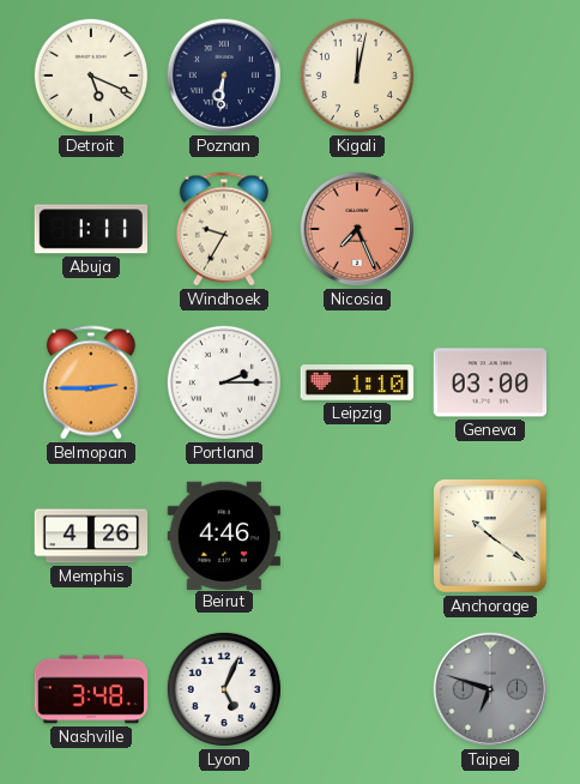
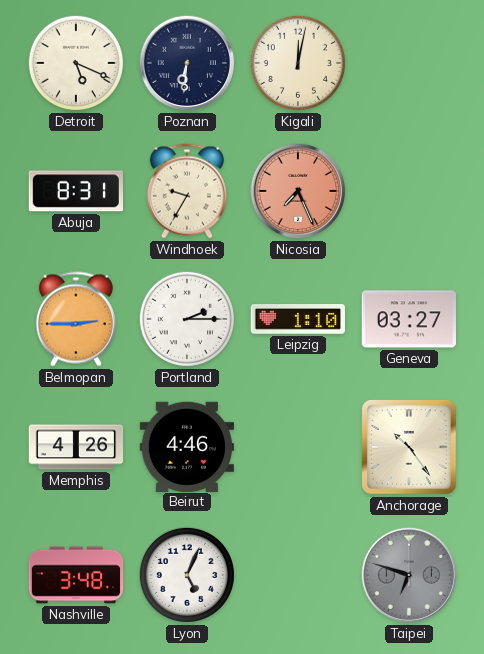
Abuja: 1:11 -> 8:31
Geneva: 03:00 -> 03:27
Anchorage: 10:21 -> 10:24
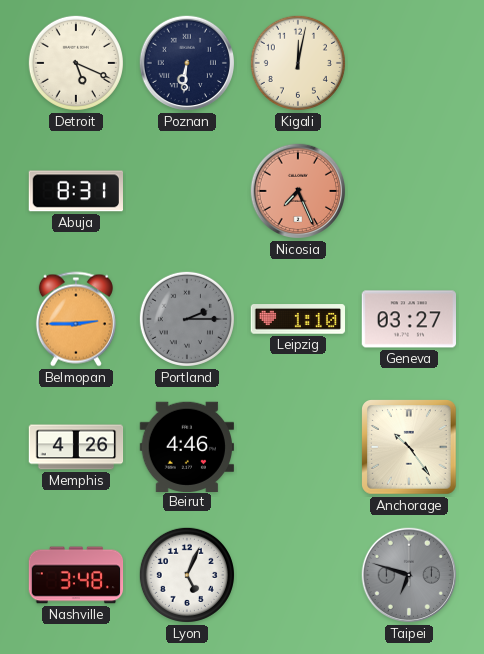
Windhoek: 9:35 -> none
Portland dial: white -> grey
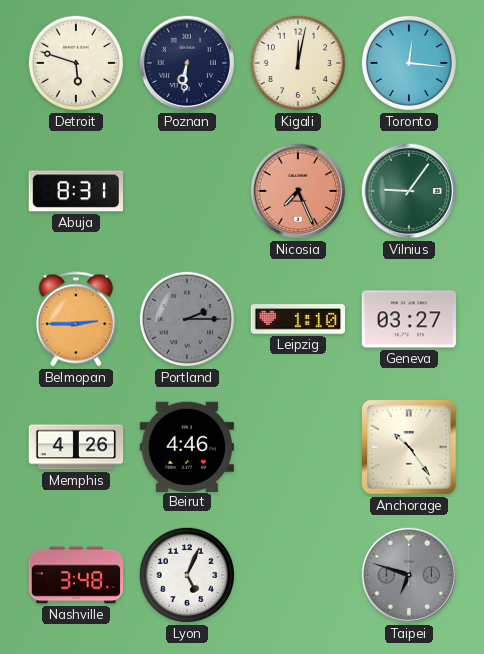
Detroit: 5:19 -> 5:48
Toronto: none -> 12:16
Vilnius: none -> 9:06
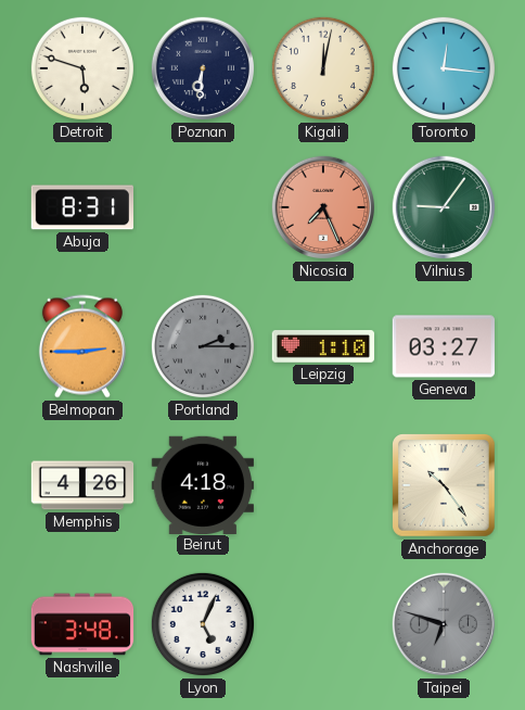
Beirut: 4:46 -> 4:18
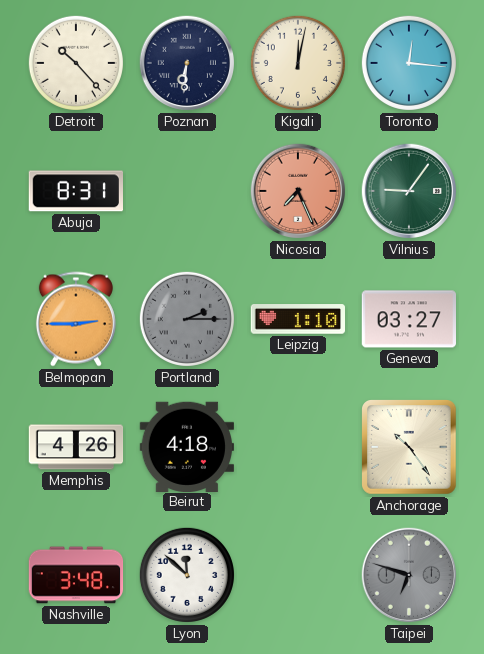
Detroit: 5:48 -> 10:23
Lyon: 5:04 -> 11:52
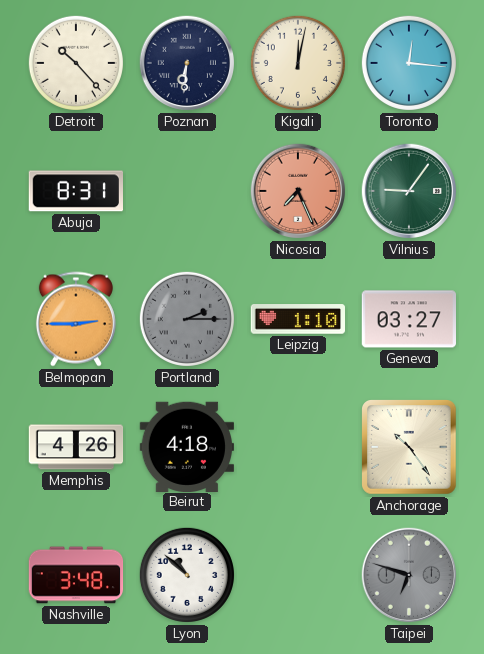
Lyon: 11:52 -> 10:52
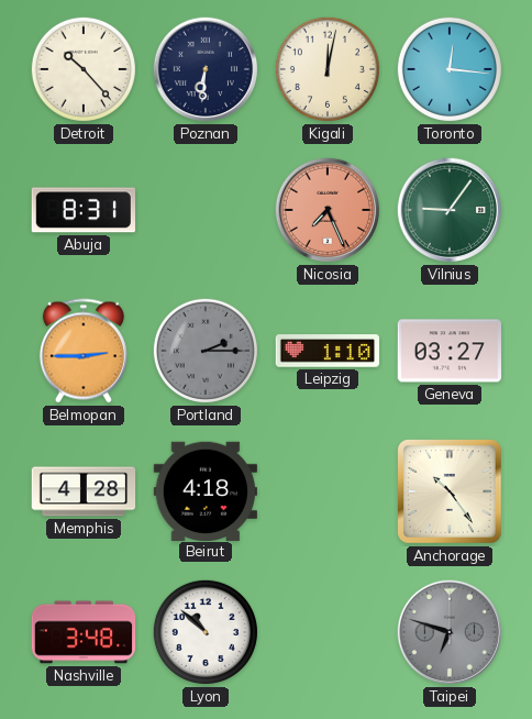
Memphis: 4:26 -> 4:28
